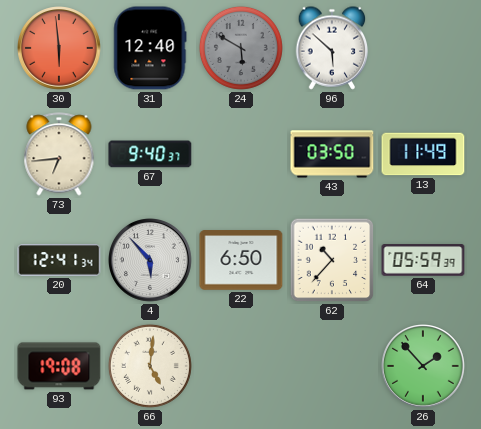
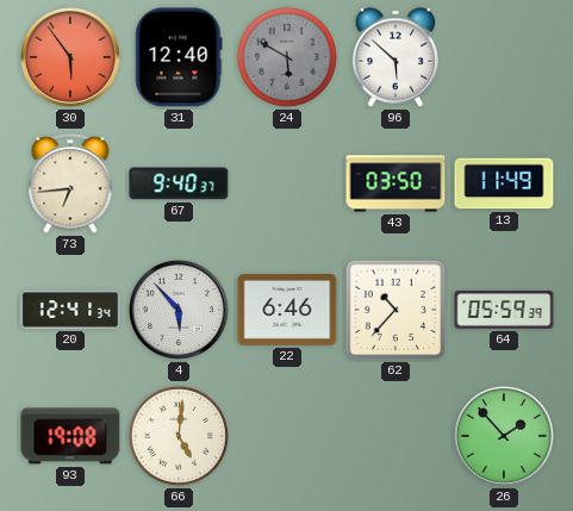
30: 5:59 -> 5:54
22: 6:50 -> 6:46
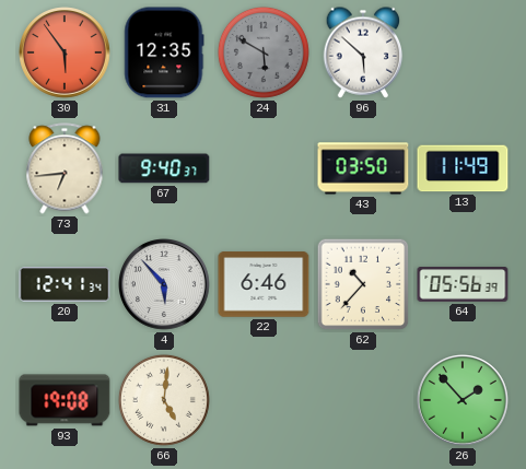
31: 12:40 -> 12:35
64: 05:59 -> 05:56
